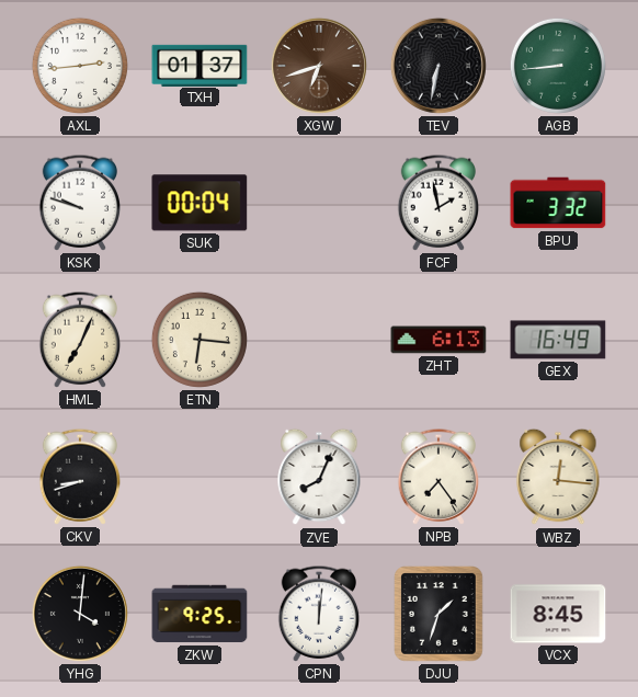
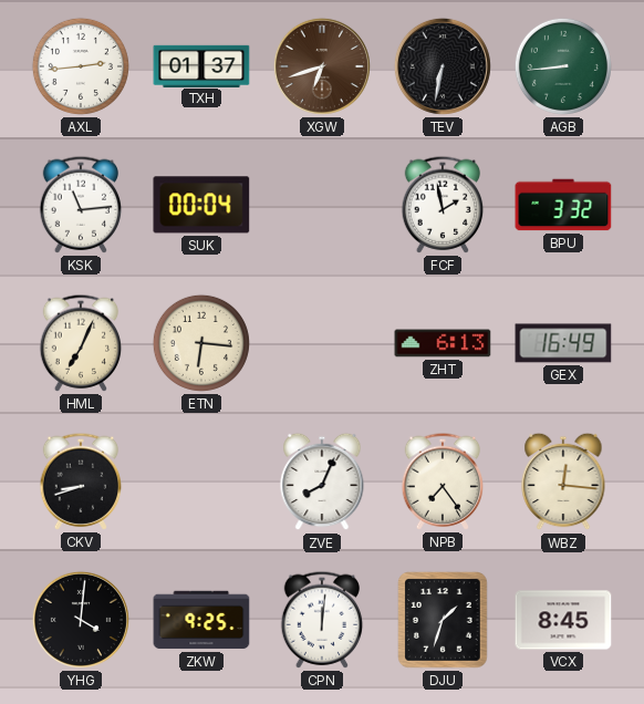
KSK: 9:48 -> 11:14
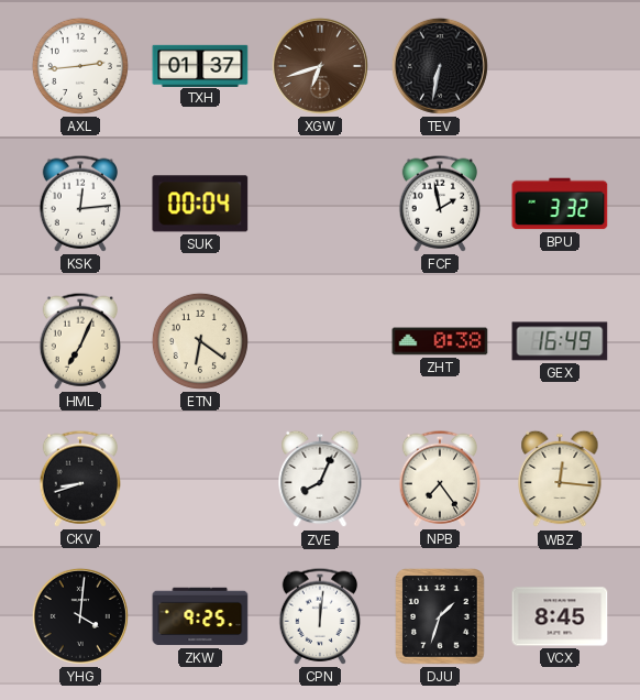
AGB: 8:44 -> none
KSK: 11:14 -> 12:14
ETN: 6:16 -> 6:21
ZHT: 6:13 -> 0:38
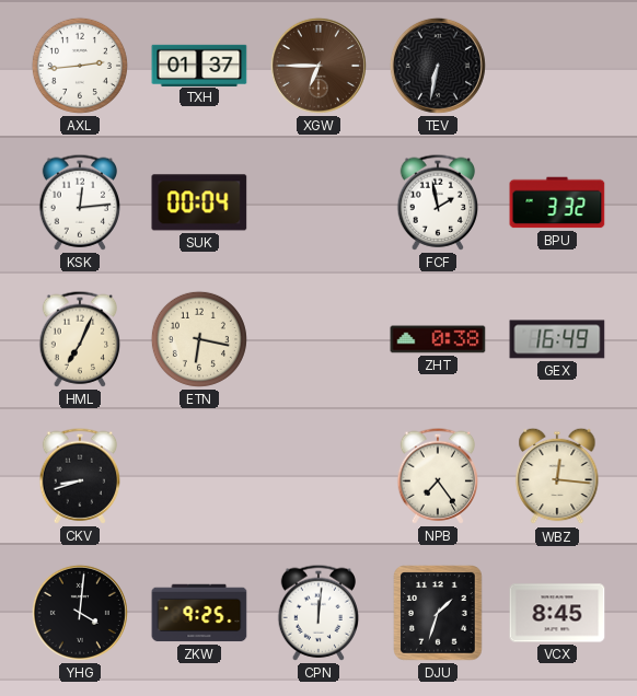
XGW: 6:42 -> 6:45
ETN: 6:21 -> 6:17
ZVE: 8:04 -> none
